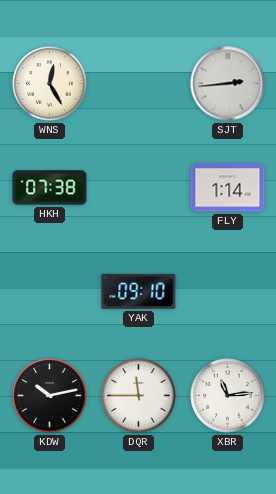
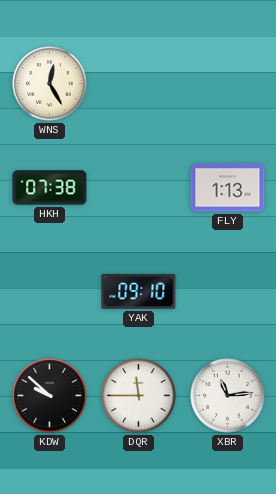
SJT: 2:44 -> none
FLY: 1:14 -> 1:13
KDW: 10:13 -> 9:52
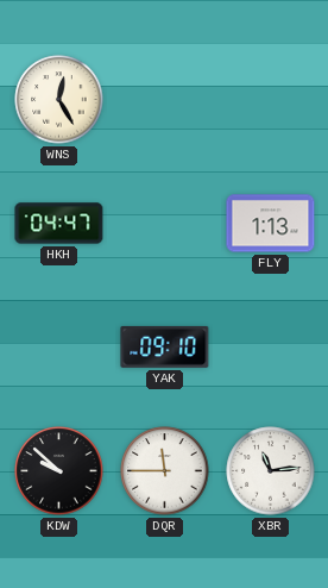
HKH: 07:38 -> 04:47
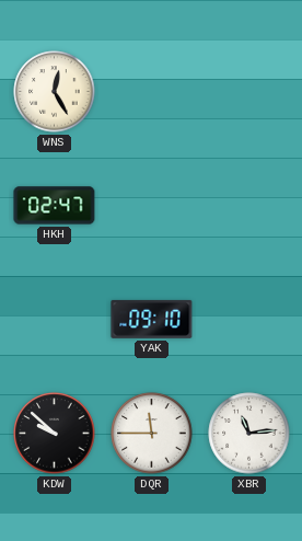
HKH: 04:47 -> 02:47
FLY: 1:13 -> none
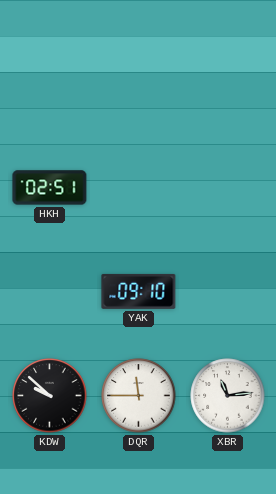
WNS: 12:25 -> none
HKH: 02:47 -> 02:51
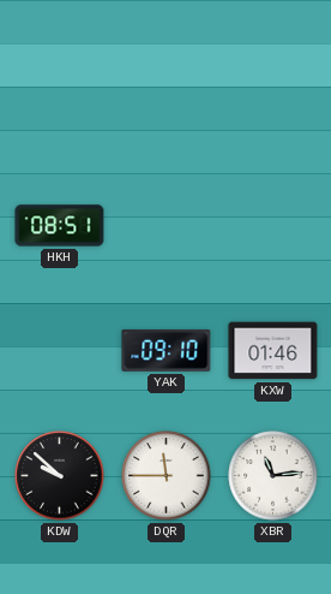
HKH: 02:51 -> 08:51
KXW: none -> 01:46
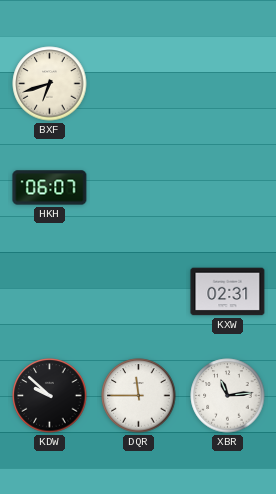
BXF: none -> 6:42
HKH: 08:51 -> 06:07
YAK: 09:10 -> none
KXW: 01:46 -> 02:31
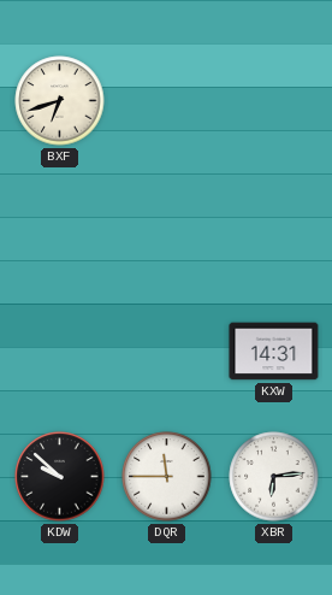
HKH: 06:07 -> none
KXW: 02:31 -> 14:31
XBR: 11:14 -> 6:14
